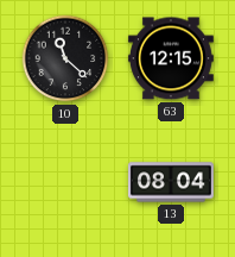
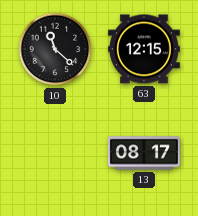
13: 08:04 -> 08:17
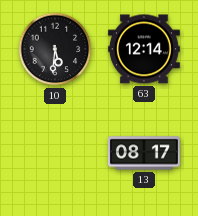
10: 11:22 -> 5:31
63: 12:15 -> 12:14
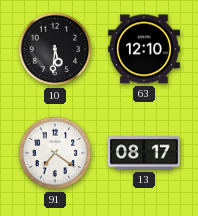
63: 12:14 -> 12:10
91: none -> 7:21
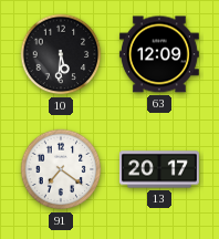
63: 12:10 -> 12:09
13: 08:17 -> 20:17
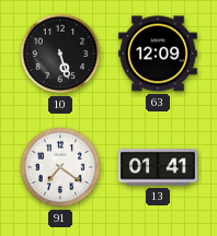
10: 5:31 -> 5:27
13: 20:17 -> 01:41
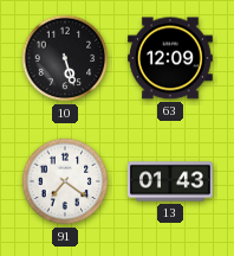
13: 01:41 -> 01:43
